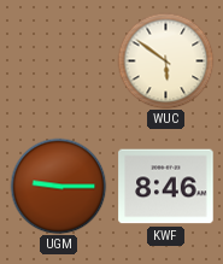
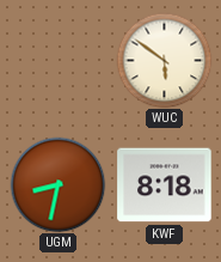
UGM: 9:15 -> 8:32
KWF: 8:46 -> 8:18
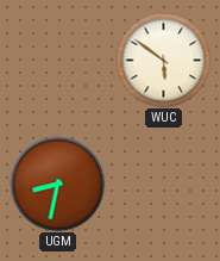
KWF: 8:18 -> none
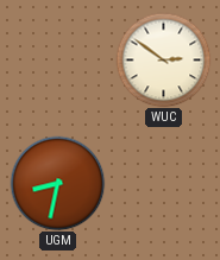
WUC: 5:51 -> 2:51
